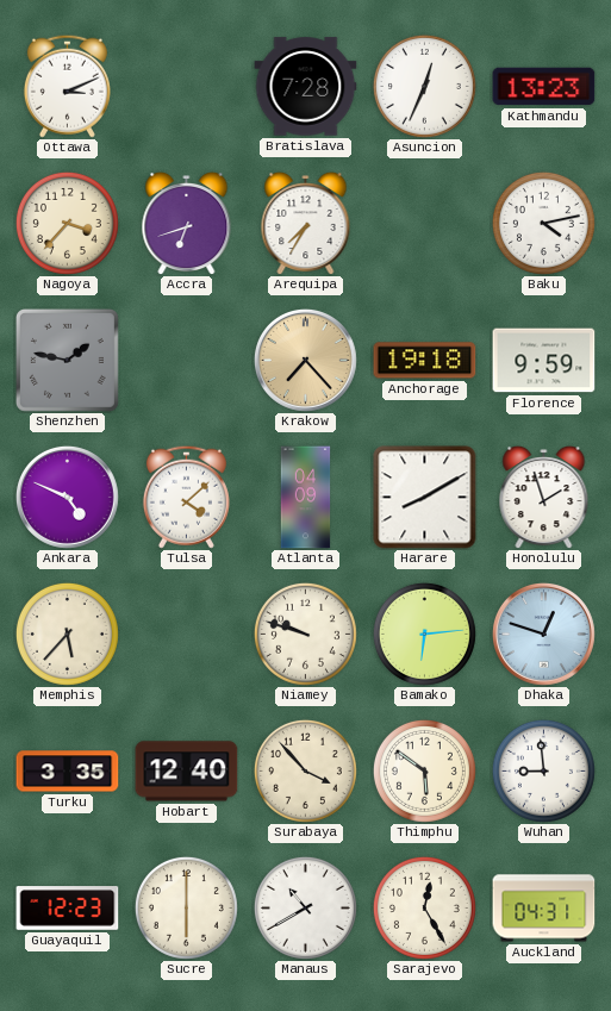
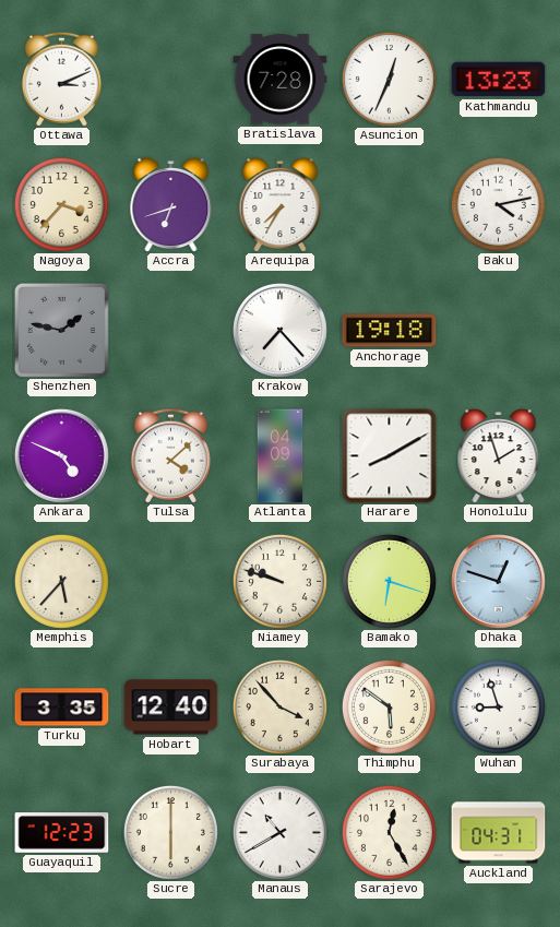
Krakow dial: champagne -> white
Florence: 9:59 -> none
Bamako: 6:14 -> 6:18
Wuhan: 8:59 -> 8:57
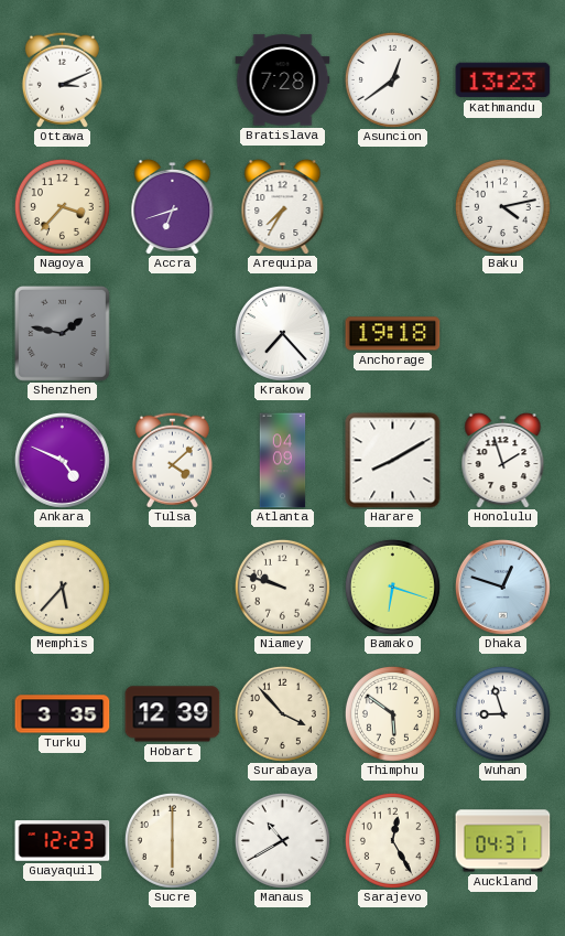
Asuncion: 12:34 -> 12:39
Hobart: 12:40 -> 12:39
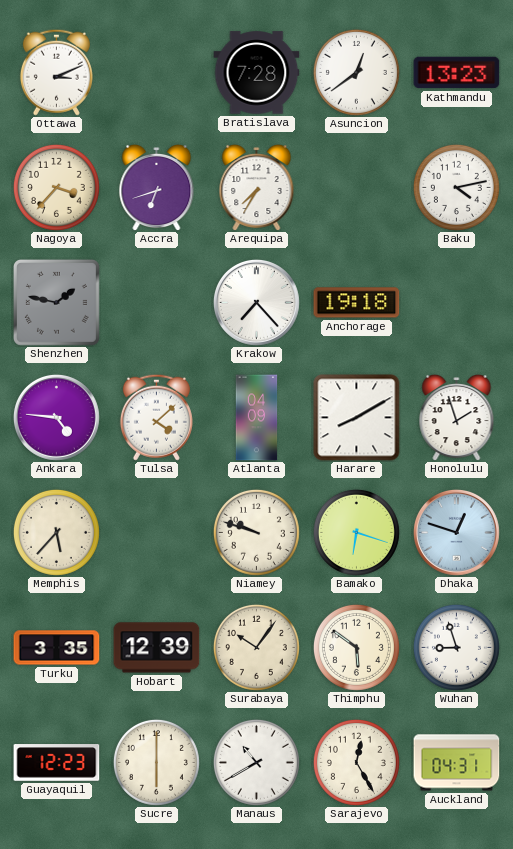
Ankara: 4:49 -> 4:46
Surabaya: 3:53 -> 10:06
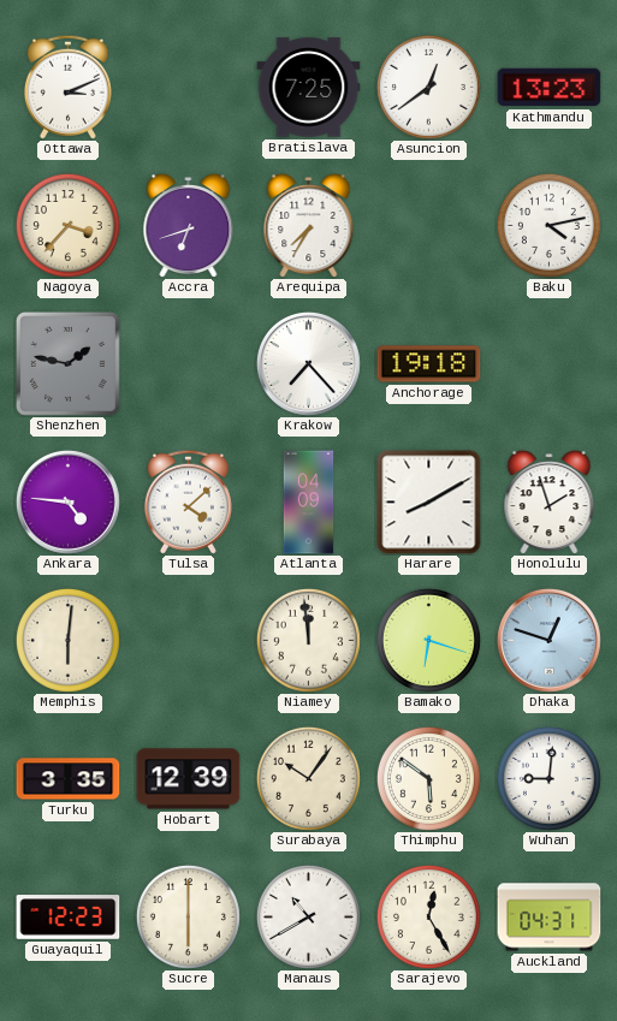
Bratislava: 7:28 -> 7:25
Memphis: 5:37 -> 6:01
Niamey: 9:48 -> 11:59
Wuhan: 8:57 -> 9:01
